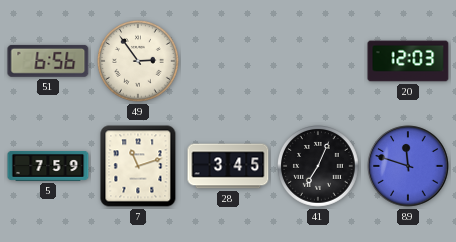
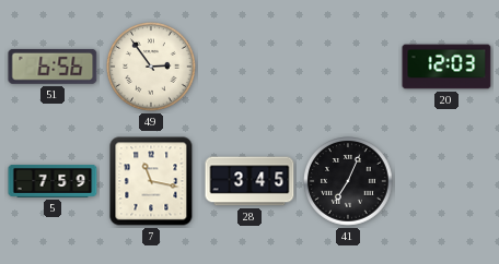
7: 11:12 -> 11:17
89: 11:48 -> none
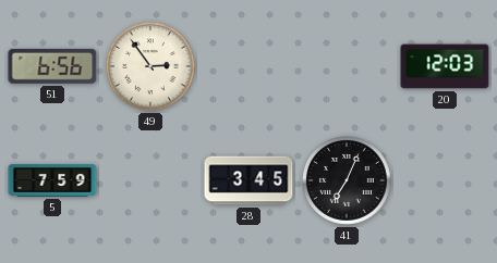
7: 11:17 -> none
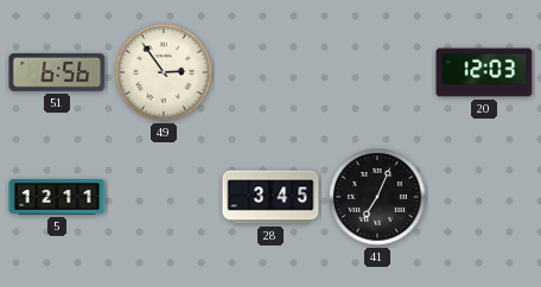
5: 7:59 -> 12:11
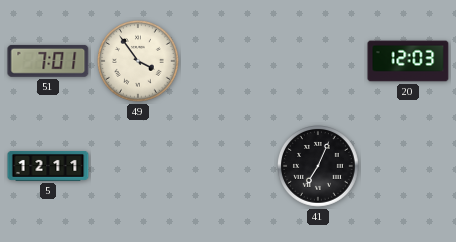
51: 6:56 -> 7:01
49: 2:54 -> 3:54
28: 3:45 -> none
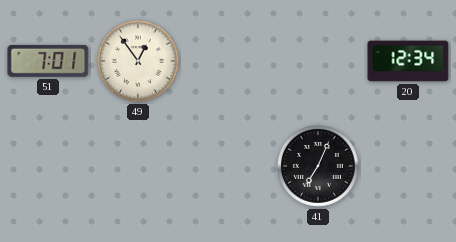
49: 3:54 -> 12:54
20: 12:03 -> 12:34
5: 12:11 -> none
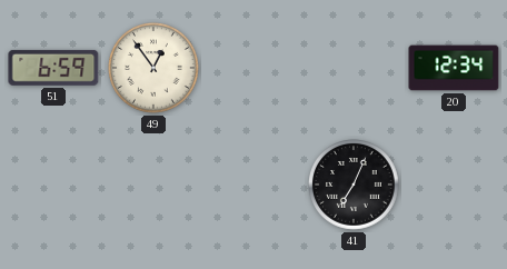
51: 7:01 -> 6:59
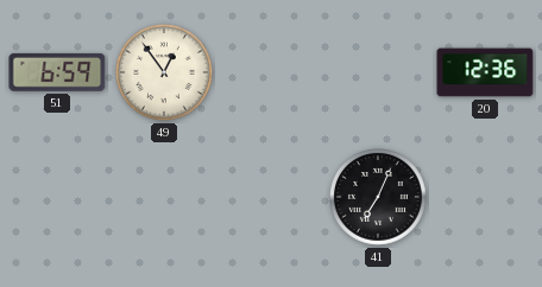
20: 12:34 -> 12:36
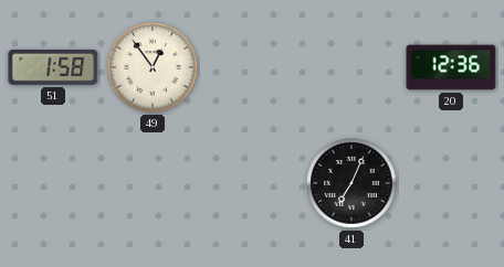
51: 6:59 -> 1:58
